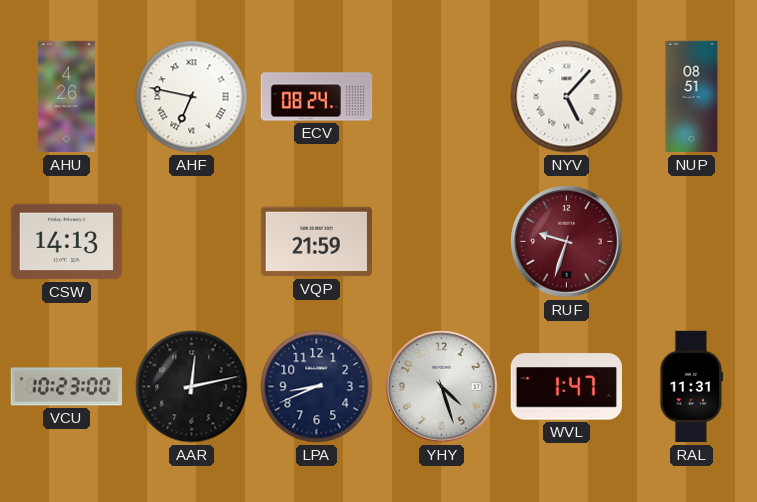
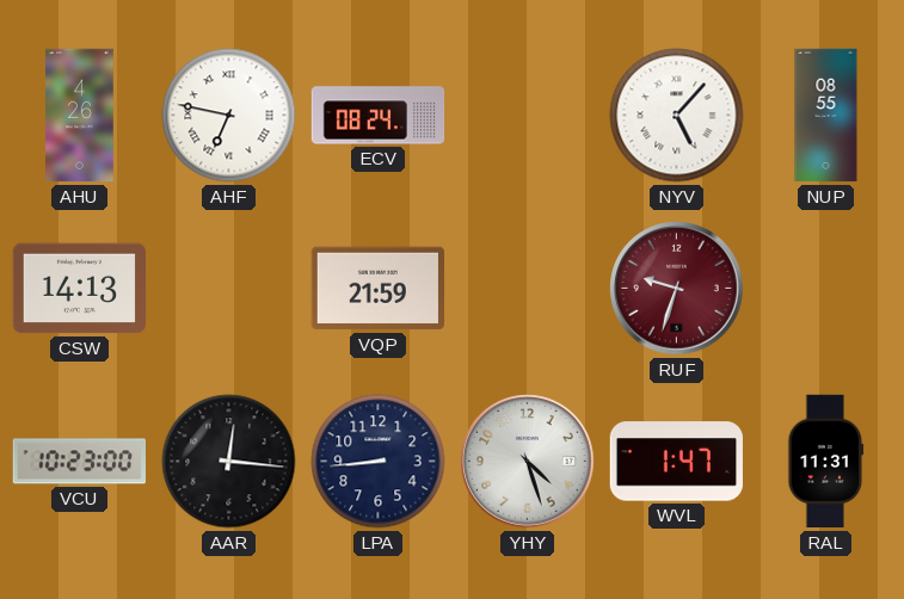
NUP: 08:51 -> 08:55
AAR: 12:13 -> 12:16
LPA: 8:41 -> 8:44
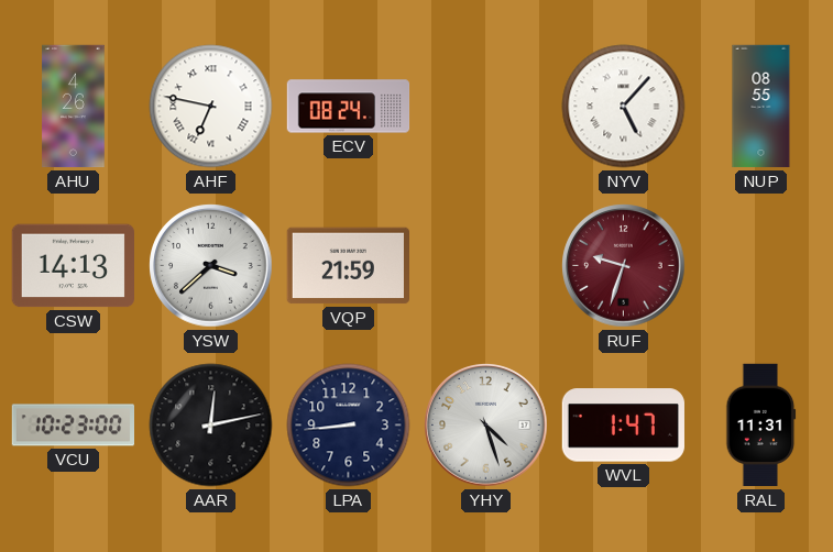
YSW: none -> 3:38
AAR: 12:16 -> 12:13
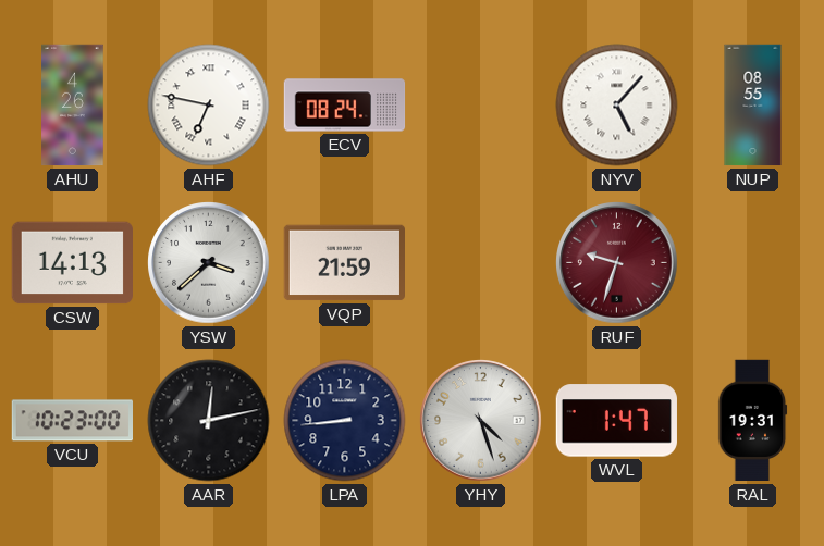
RAL: 11:31 -> 19:31
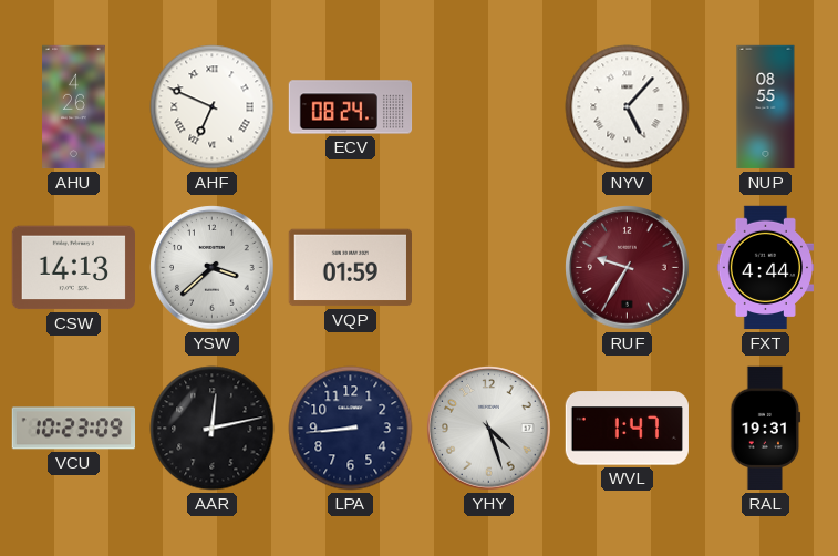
AHF: 6:47 -> 6:49
VQP: 21:59 -> 01:59
RUF: 9:33 -> 9:35
FXT: none -> 4:44
VCU: 10:23:00 -> 10:23:09
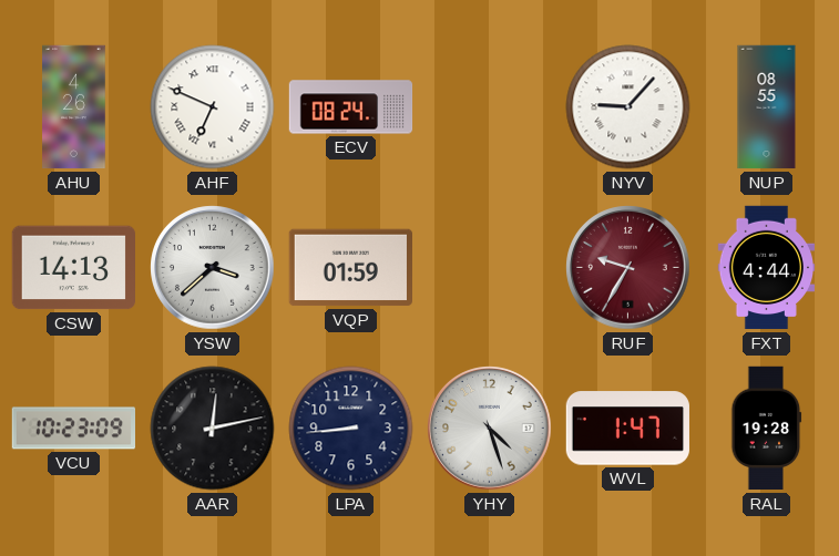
NYV: 5:07 -> 9:07
RAL: 19:31 -> 19:28
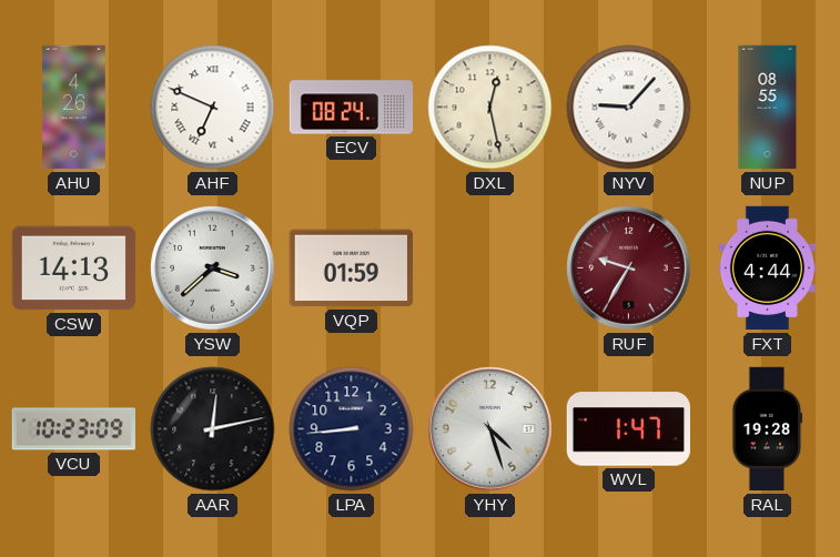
DXL: none -> 12:28
